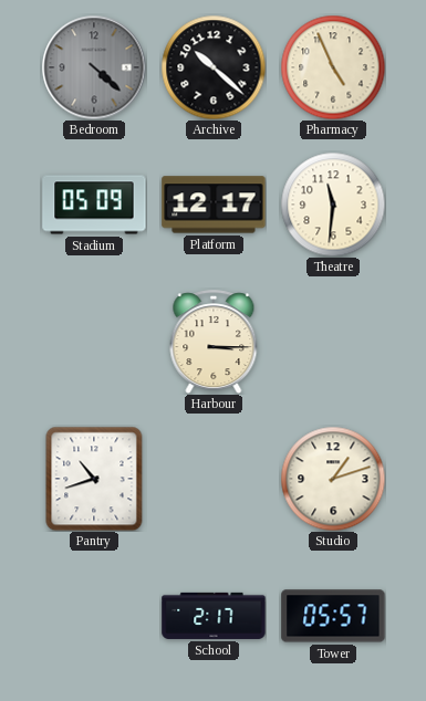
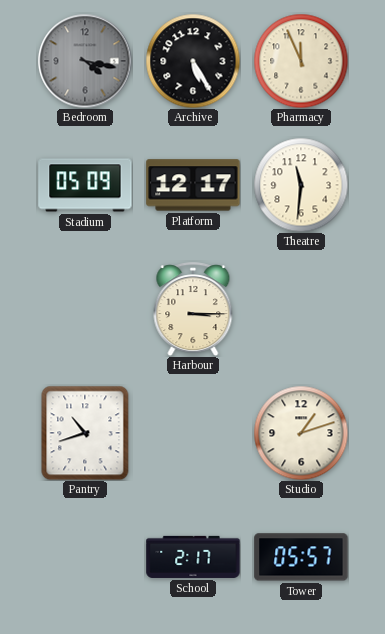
Bedroom: 4:22 -> 4:17
Archive: 10:22 -> 5:25
Pharmacy: 4:56 -> 11:56
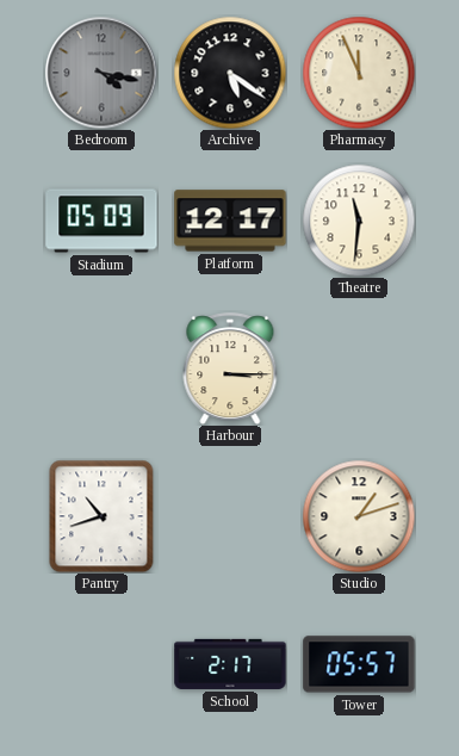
Archive: 5:25 -> 5:21
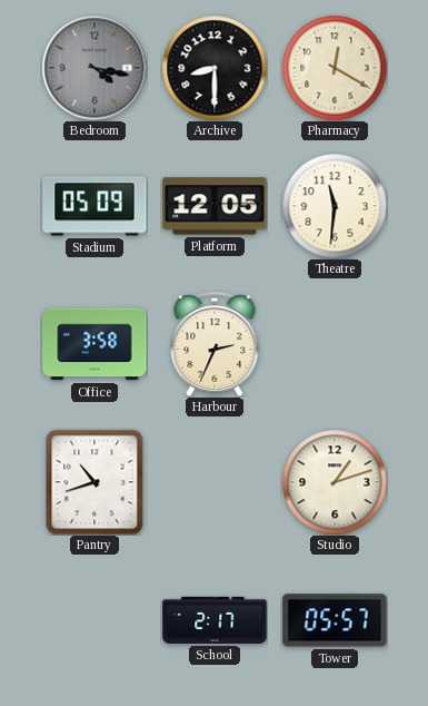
Archive: 5:21 -> 8:30
Pharmacy: 11:56 -> 12:20
Platform: 12:17 -> 12:05
Office: none -> 3:58
Harbour: 3:15 -> 2:34
